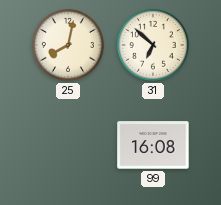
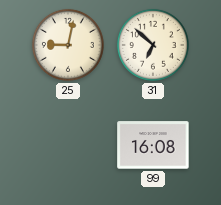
25: 8:02 -> 9:02
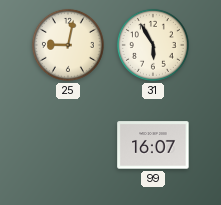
31: 6:52 -> 5:55
99: 16:08 -> 16:07
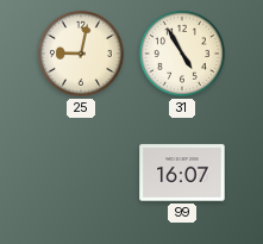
31: 5:55 -> 4:55
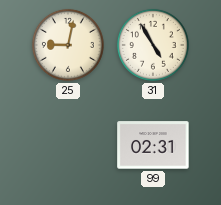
99: 16:07 -> 02:31
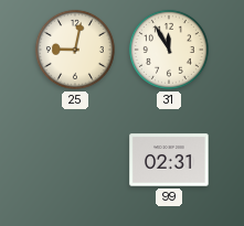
31: 4:55 -> 11:55
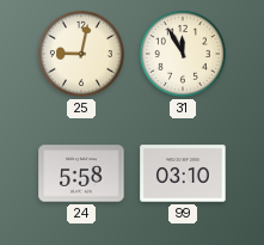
24: none -> 5:58
99: 02:31 -> 03:10
